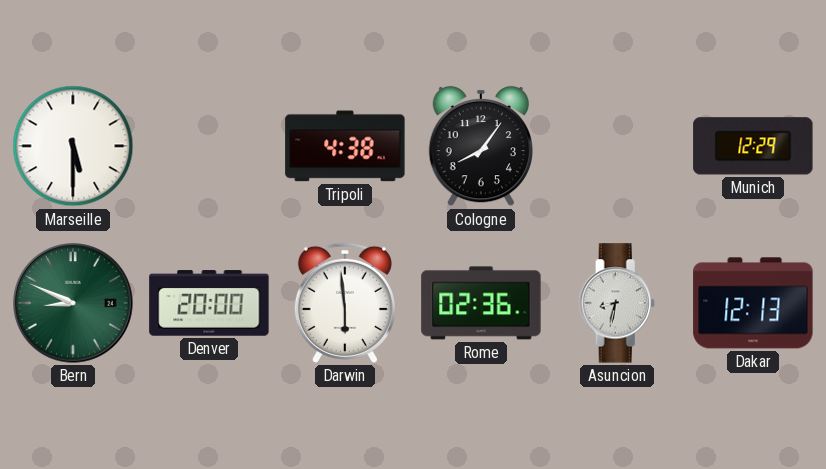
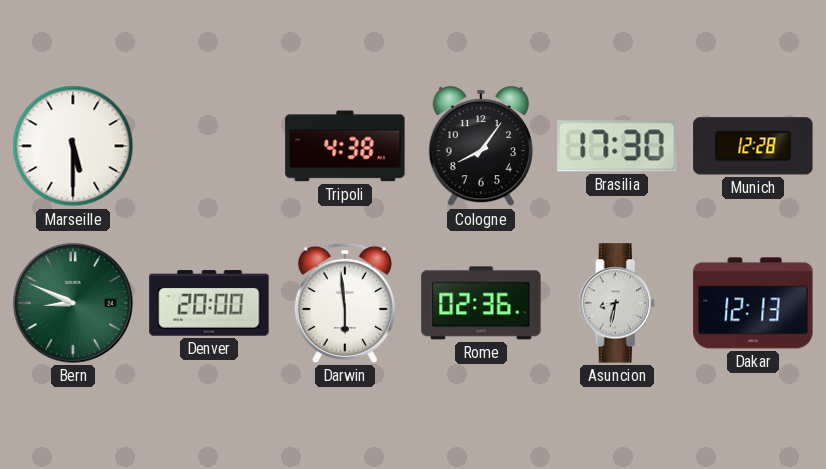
Brasilia: none -> 17:30
Munich: 12:29 -> 12:28
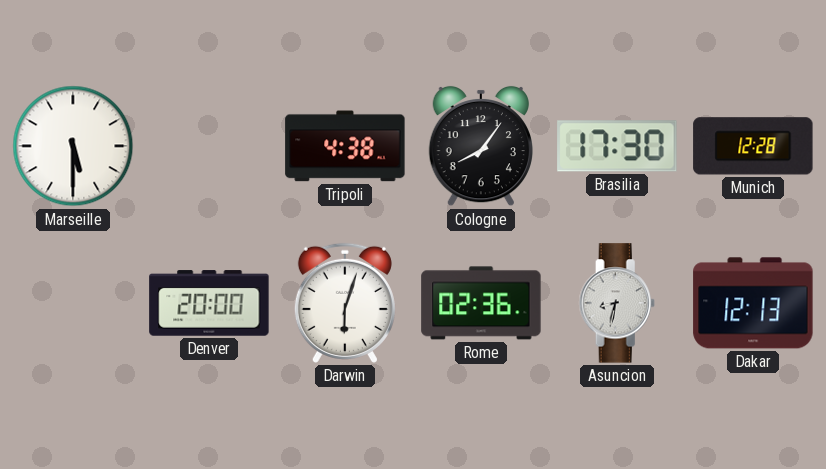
Bern: 8:49 -> none
Darwin: 5:59 -> 6:03
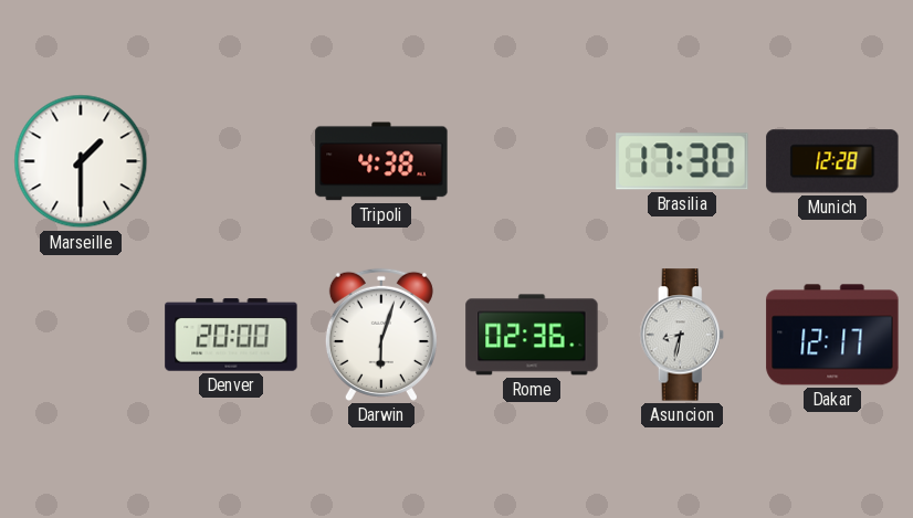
Marseille: 5:30 -> 1:30
Cologne: 8:06 -> none
Dakar: 12:13 -> 12:17
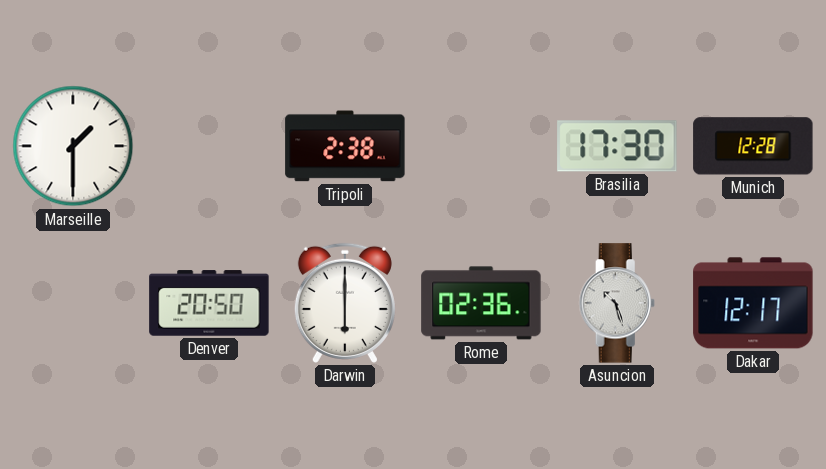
Tripoli: 4:38 -> 2:38
Denver: 20:00 -> 20:50
Darwin: 6:03 -> 6:00
Asuncion: 8:32 -> 10:27
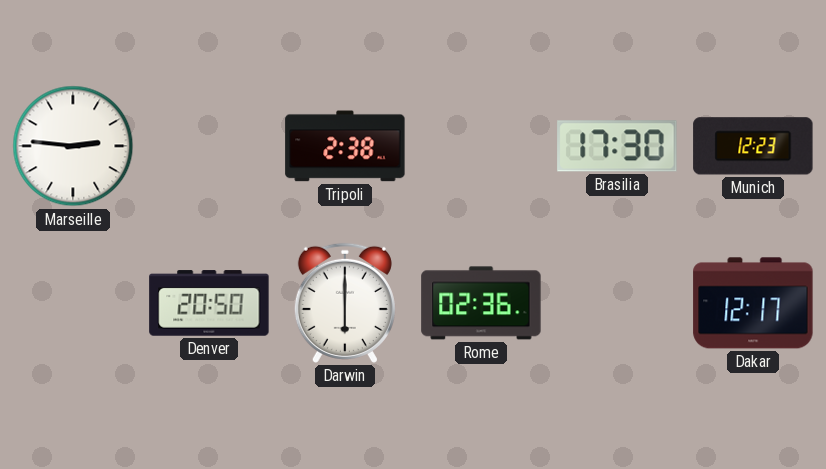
Marseille: 1:30 -> 2:46
Munich: 12:28 -> 12:23
Asuncion: 10:27 -> none
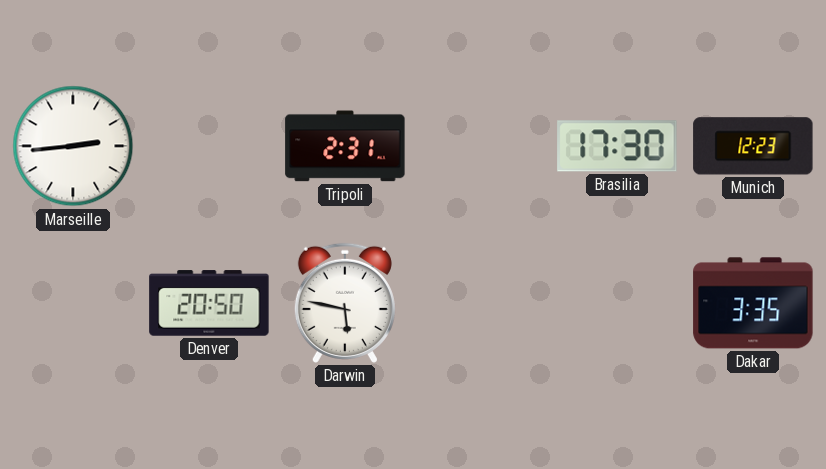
Marseille: 2:46 -> 2:44
Tripoli: 2:38 -> 2:31
Darwin: 6:00 -> 5:47
Rome: 02:36 -> none
Dakar: 12:17 -> 3:35
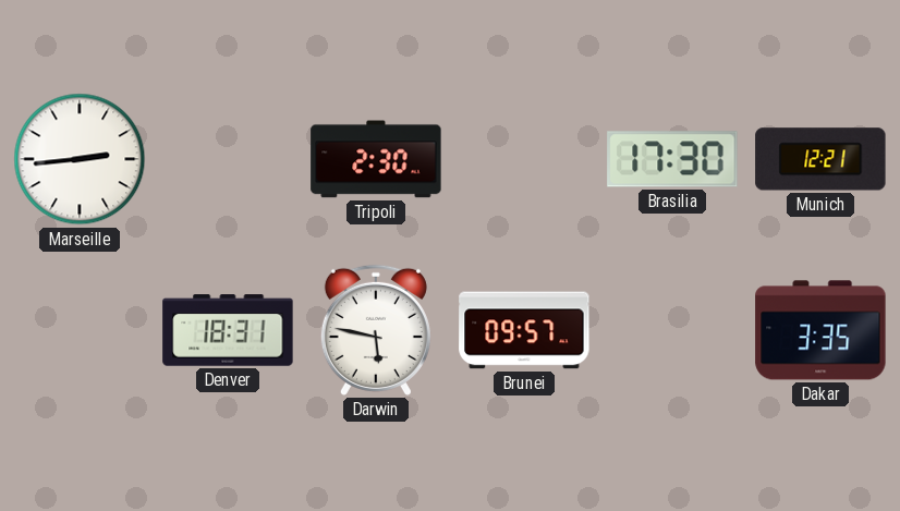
Tripoli: 2:31 -> 2:30
Munich: 12:23 -> 12:21
Denver: 20:50 -> 18:31
Brunei: none -> 09:57
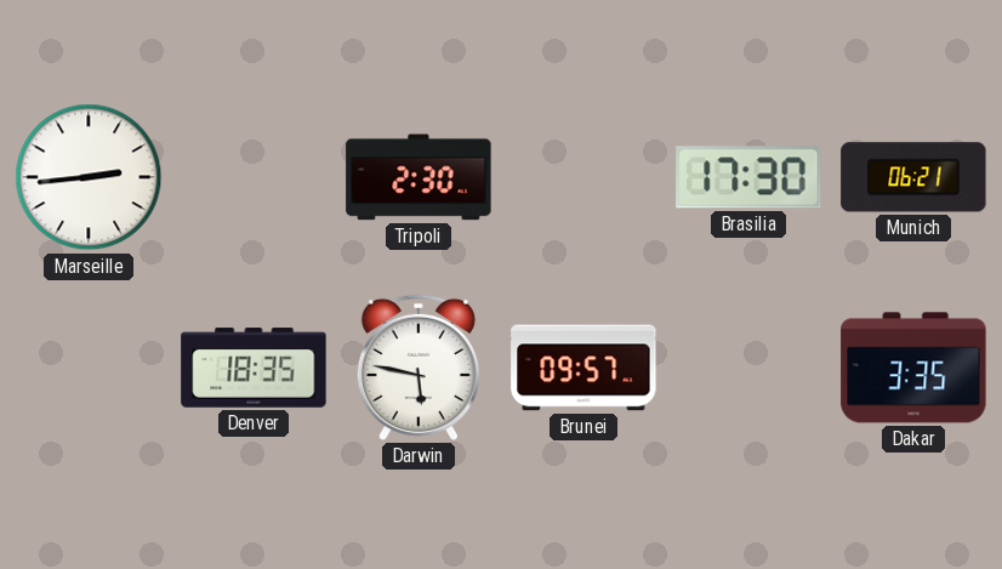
Munich: 12:21 -> 06:21
Denver: 18:31 -> 18:35
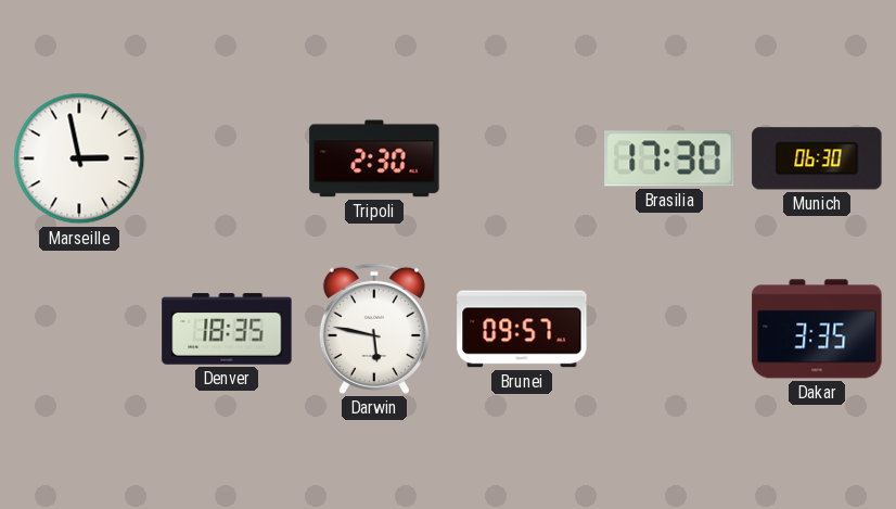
Marseille: 2:44 -> 2:58
Munich: 06:21 -> 06:30
